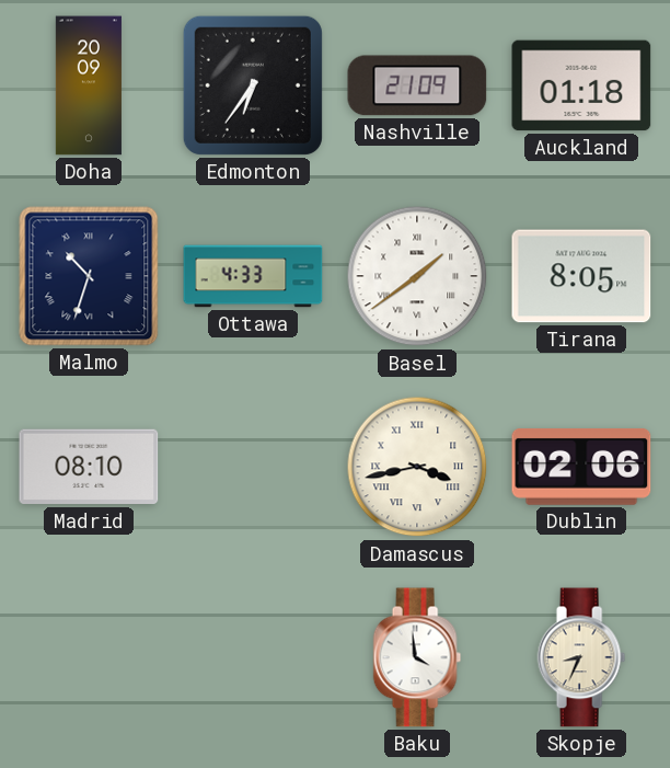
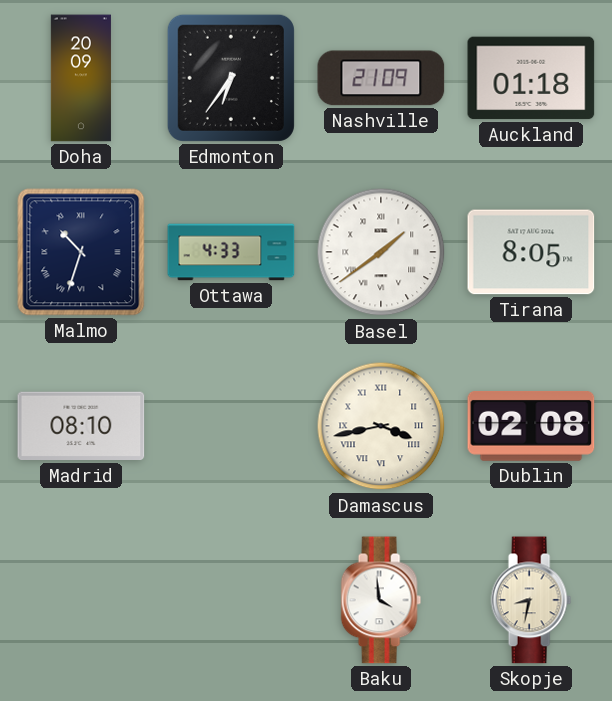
Dublin: 02:06 -> 02:08
Skopje: 8:34 -> 8:32
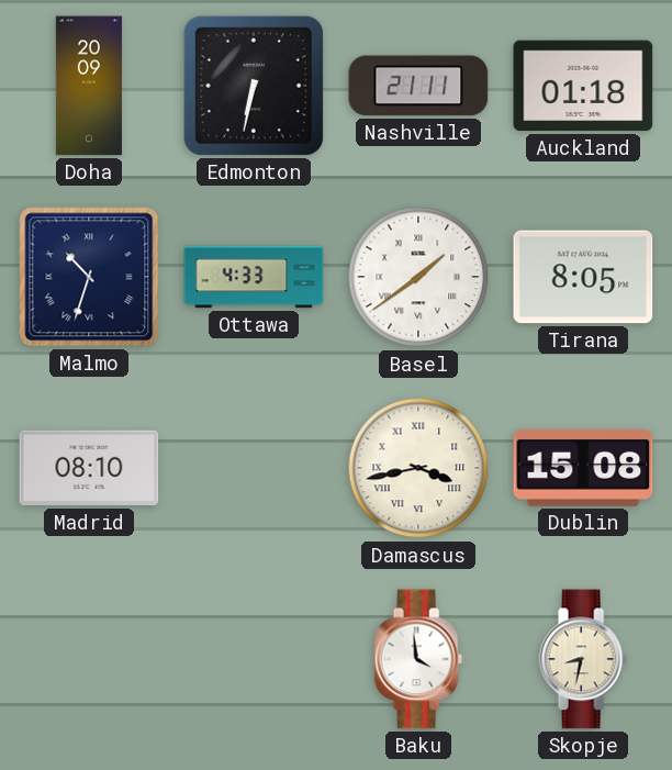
Edmonton: 6:36 -> 6:32
Nashville: 21:09 -> 21:11
Dublin: 02:08 -> 15:08
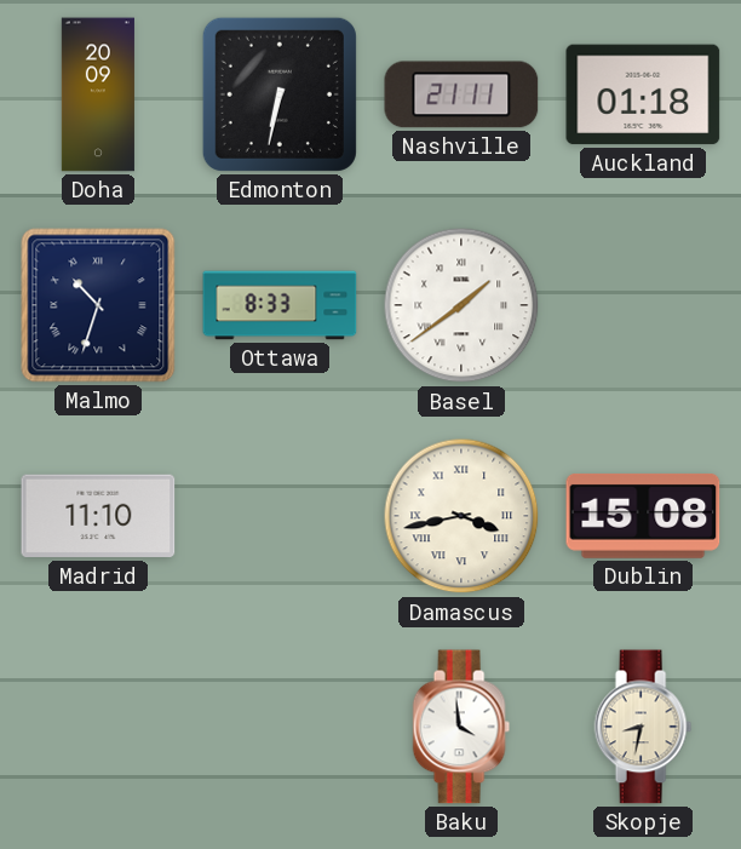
Ottawa: 4:33 -> 8:33
Tirana: 8:05 -> none
Madrid: 08:10 -> 11:10
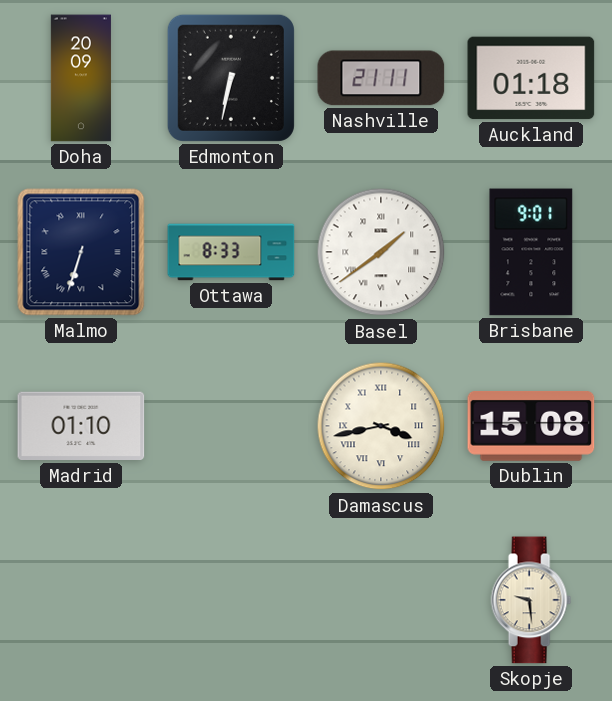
Malmo: 10:33 -> 6:33
Brisbane: none -> 9:01
Madrid: 11:10 -> 01:10
Baku: 3:59 -> none
Skopje: 8:32 -> 9:29
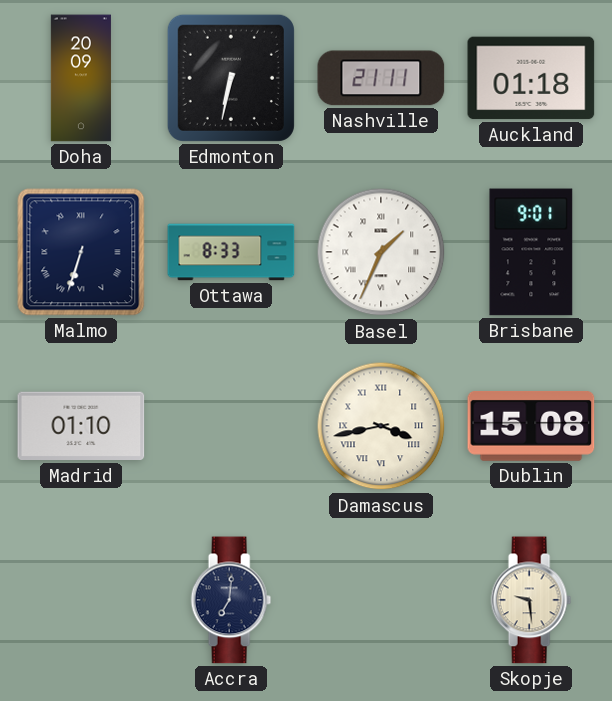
Basel: 1:39 -> 1:34
Accra: none -> 7:01
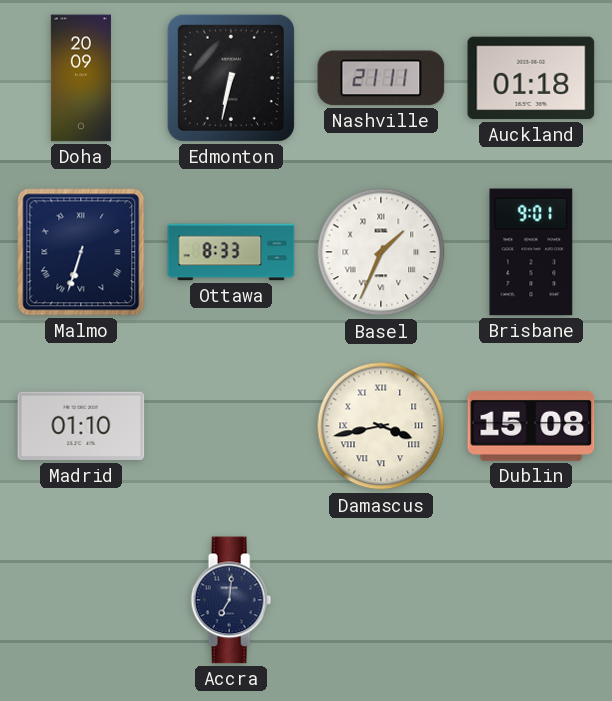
Skopje: 9:29 -> none
